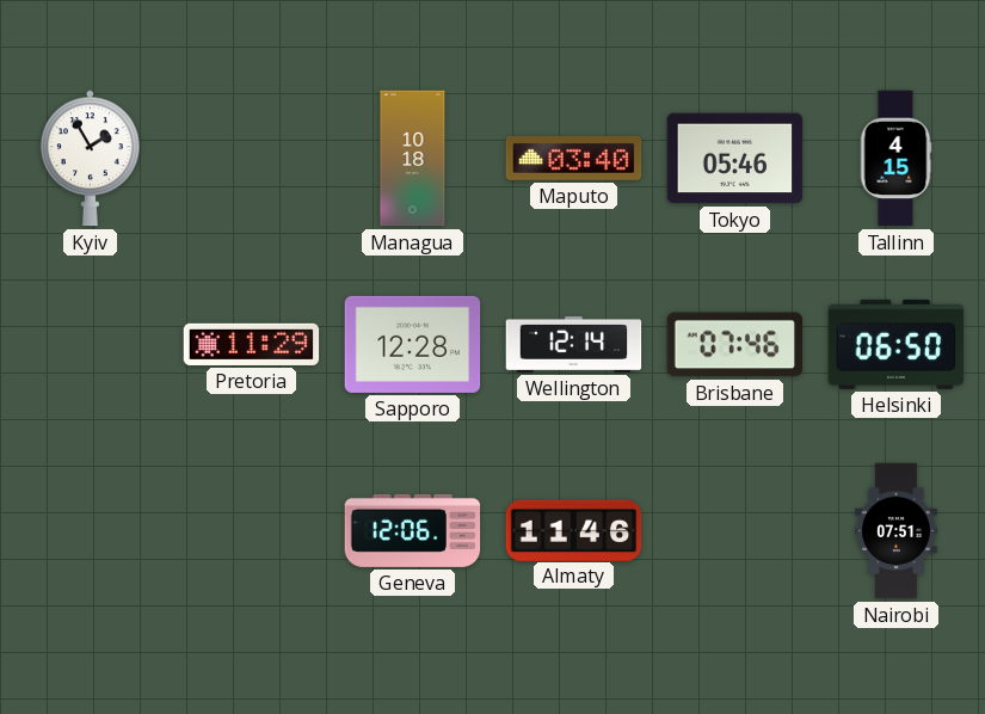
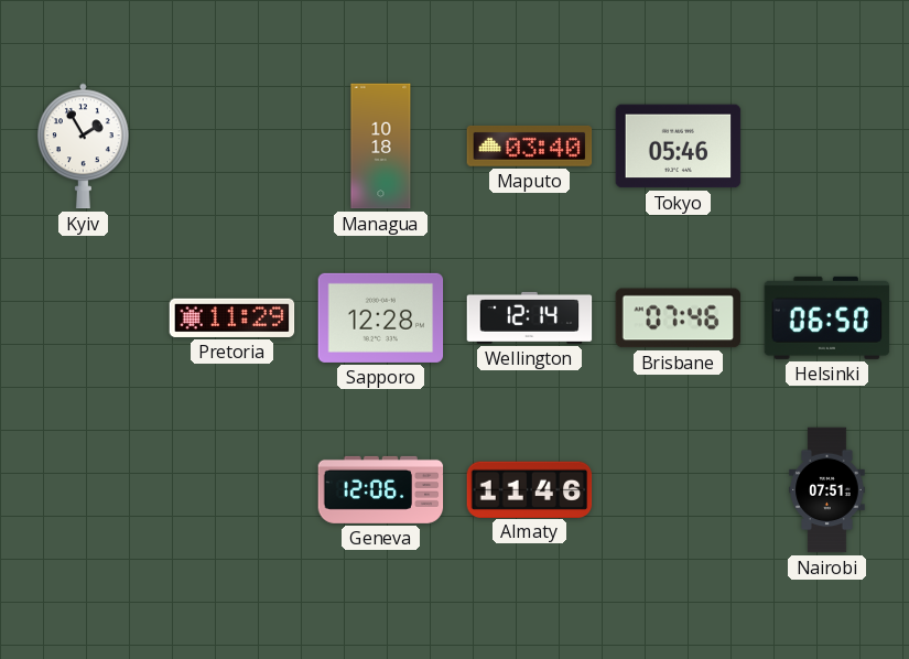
Tallinn: 4:15 -> none
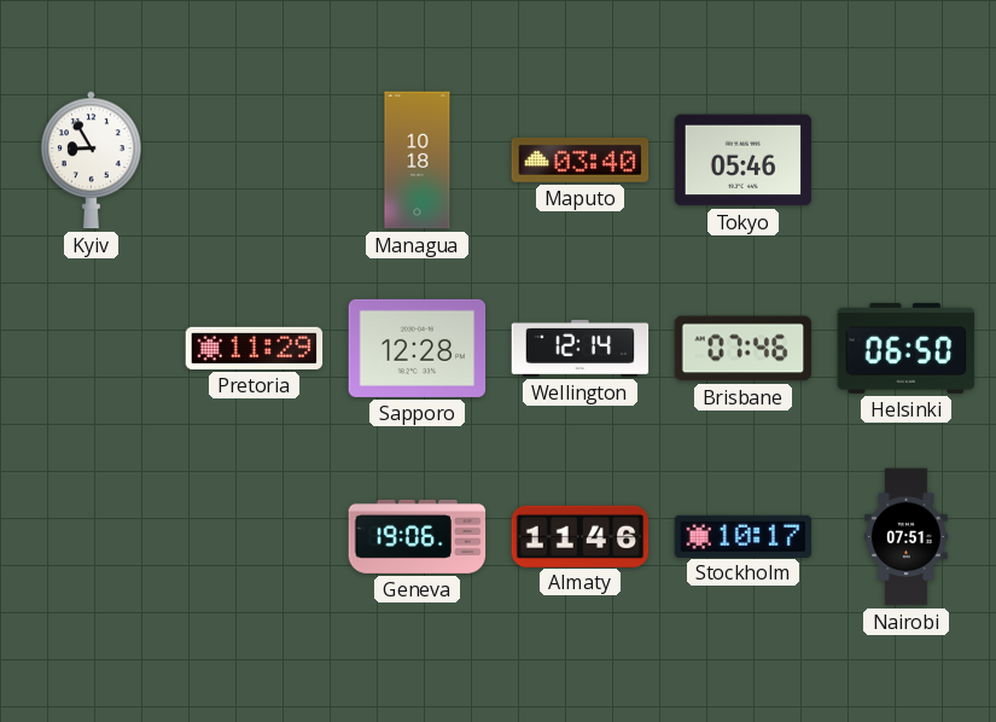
Kyiv: 1:55 -> 8:55
Geneva: 12:06 -> 19:06
Stockholm: none -> 10:17
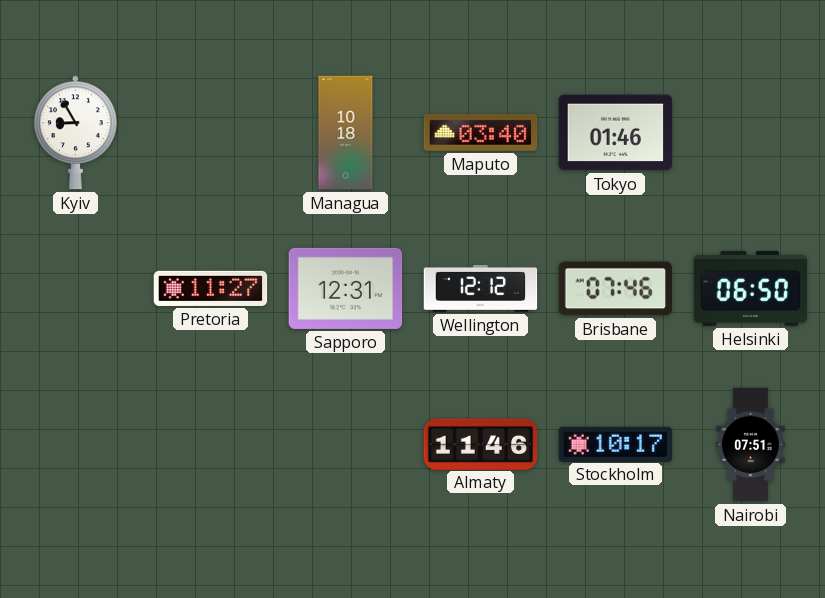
Tokyo: 05:46 -> 01:46
Pretoria: 11:29 -> 11:27
Sapporo: 12:28 -> 12:31
Wellington: 12:14 -> 12:12
Geneva: 19:06 -> none
